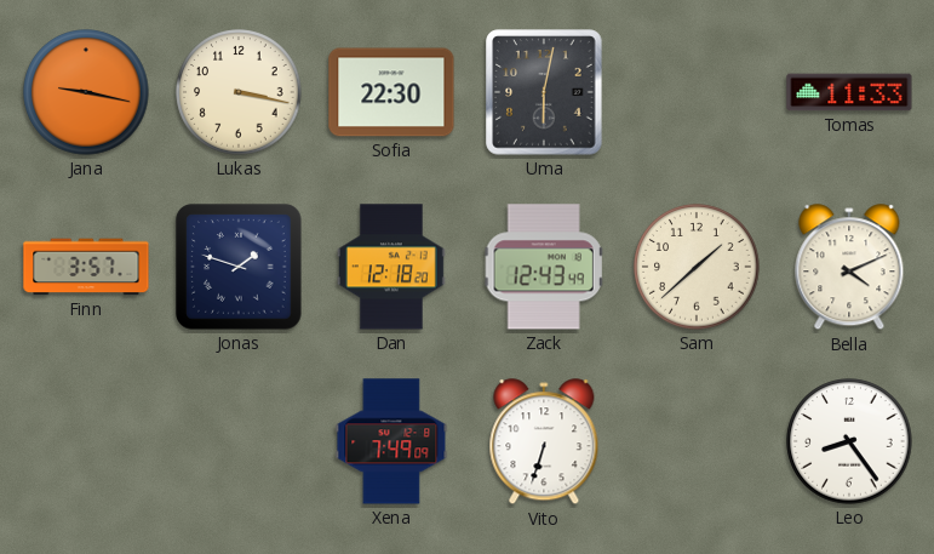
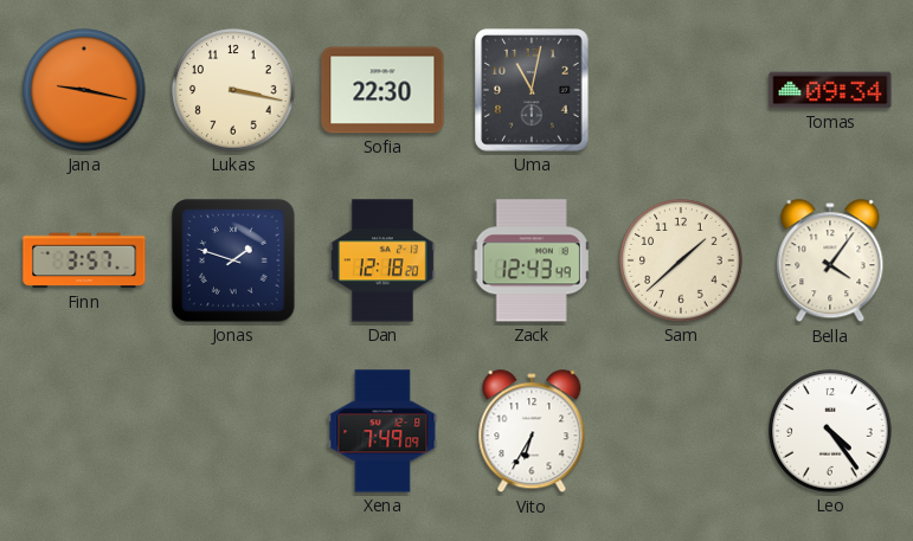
Uma: 6:02 -> 11:02
Tomas: 11:33 -> 09:34
Bella: 4:11 -> 4:06
Vito: 6:33 -> 6:35
Leo: 8:24 -> 4:24
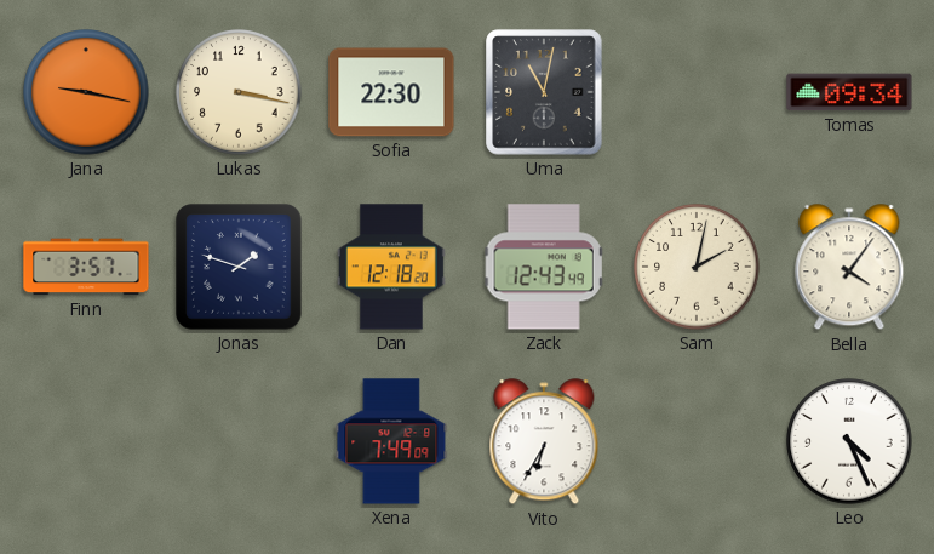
Sam: 1:38 -> 2:02
Leo: 4:24 -> 4:26
